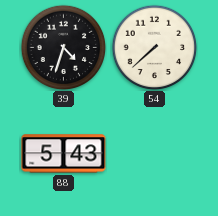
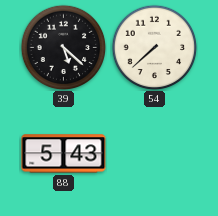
39: 4:33 -> 5:22
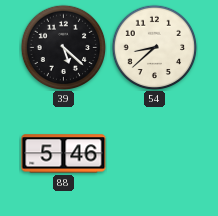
54: 7:38 -> 8:38
88: 5:43 -> 5:46
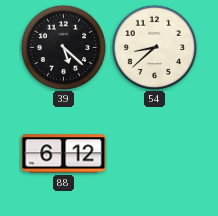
88: 5:46 -> 6:12
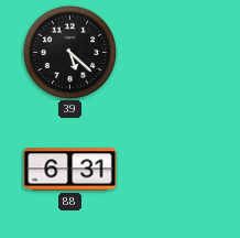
54: 8:38 -> none
88: 6:12 -> 6:31
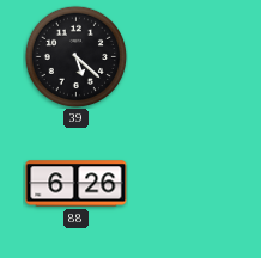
88: 6:31 -> 6:26
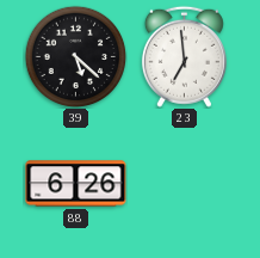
23: none -> 6:59
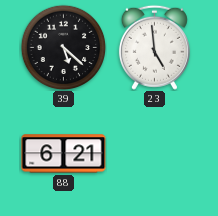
23: 6:59 -> 4:59
88: 6:26 -> 6:21
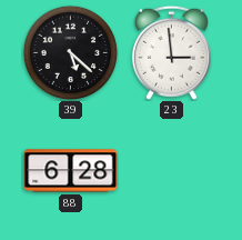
23: 4:59 -> 2:59
88: 6:21 -> 6:28
